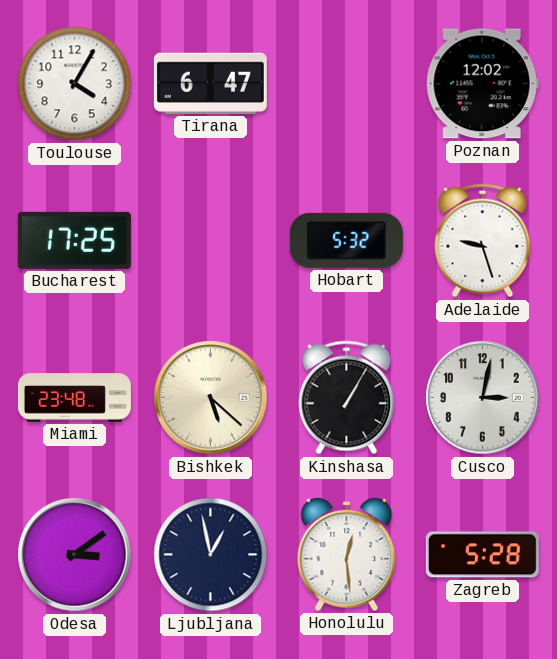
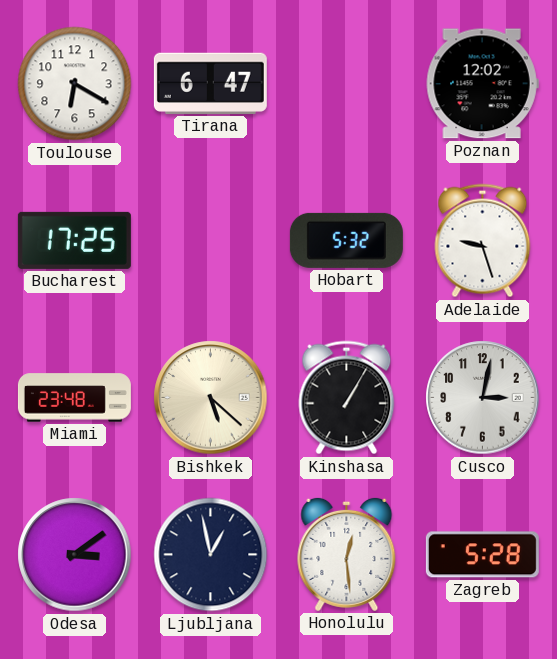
Toulouse: 4:05 -> 6:20
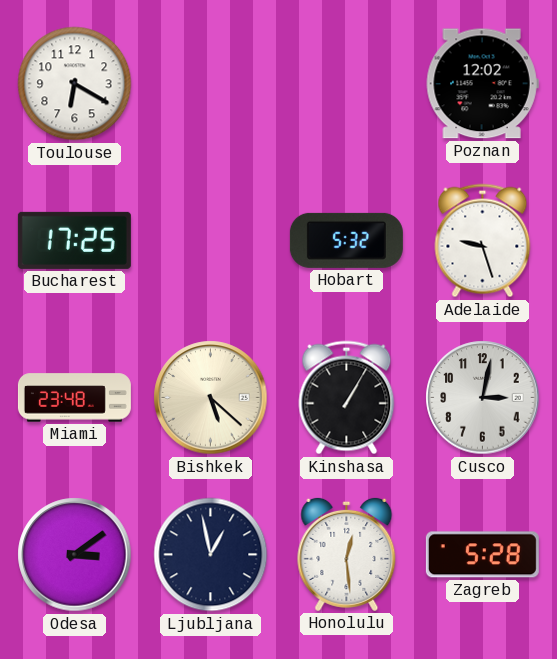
Tirana: 6:47 -> none
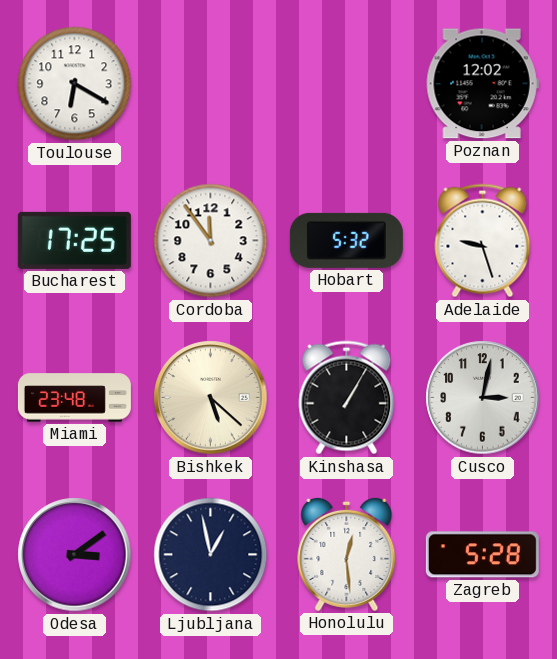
Cordoba: none -> 11:54
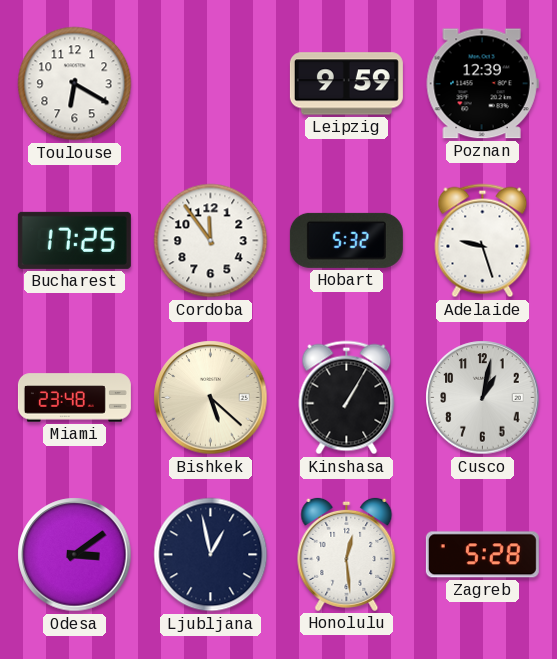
Leipzig: none -> 9:59
Poznan: 12:02 -> 12:39
Cusco: 3:02 -> 1:02
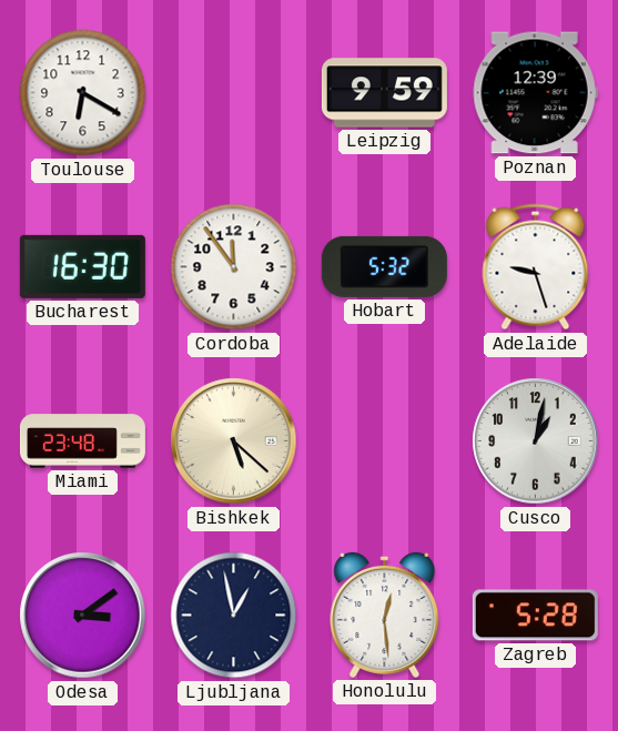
Bucharest: 17:25 -> 16:30
Kinshasa: 1:05 -> none
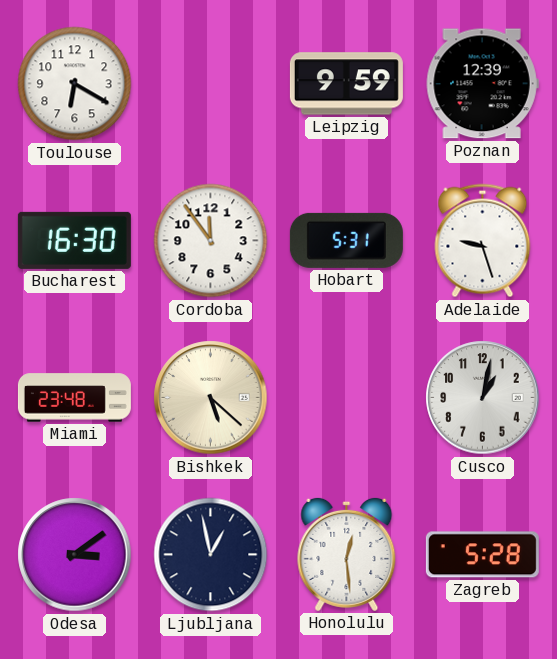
Hobart: 5:32 -> 5:31
